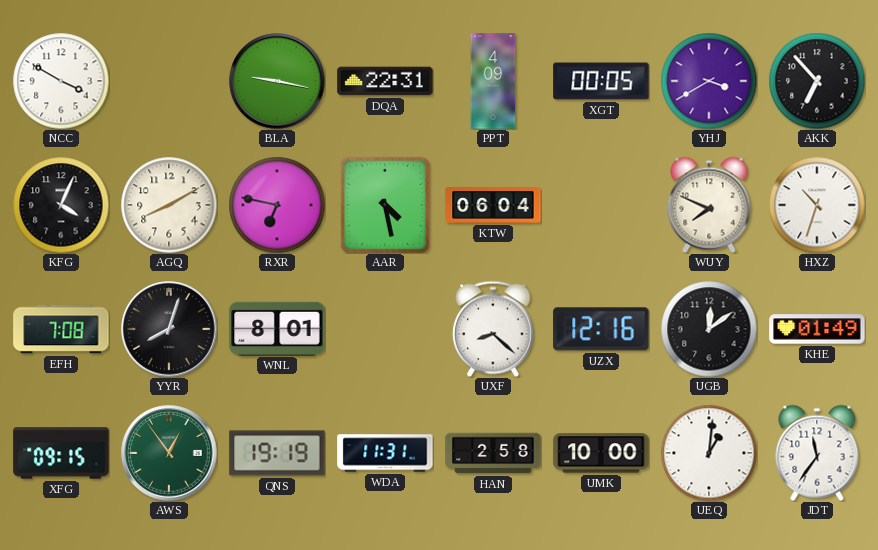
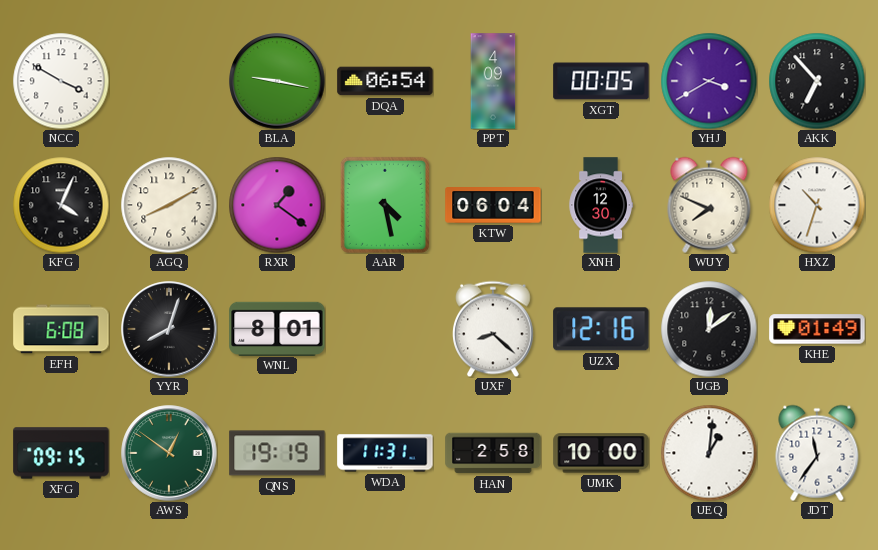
DQA: 22:31 -> 06:54
RXR: 6:47 -> 1:21
XNH: none -> 12:30
EFH: 7:08 -> 6:08
AWS: 12:54 -> 12:51
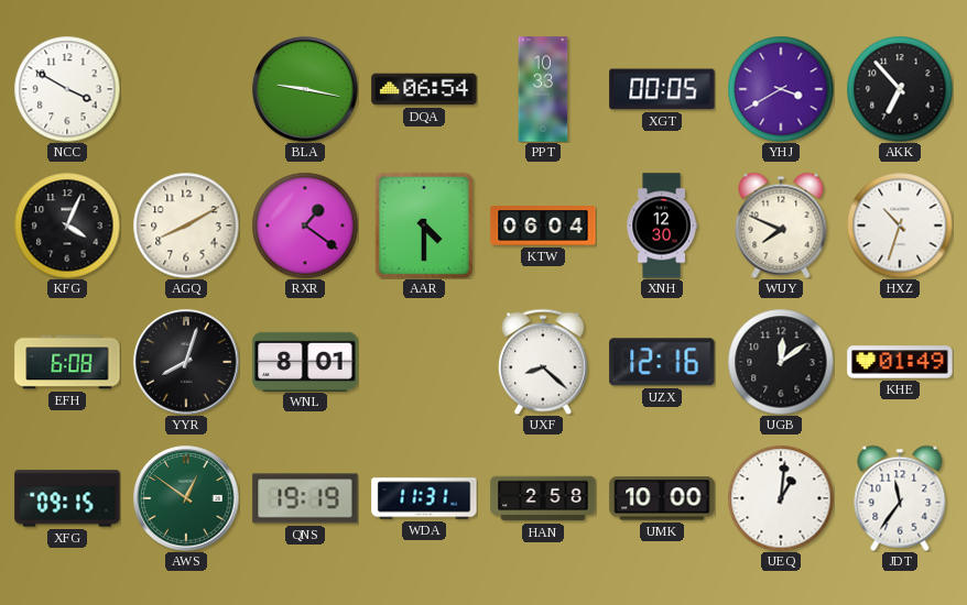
PPT: 4:09 -> 10:33
AAR: 4:28 -> 4:30
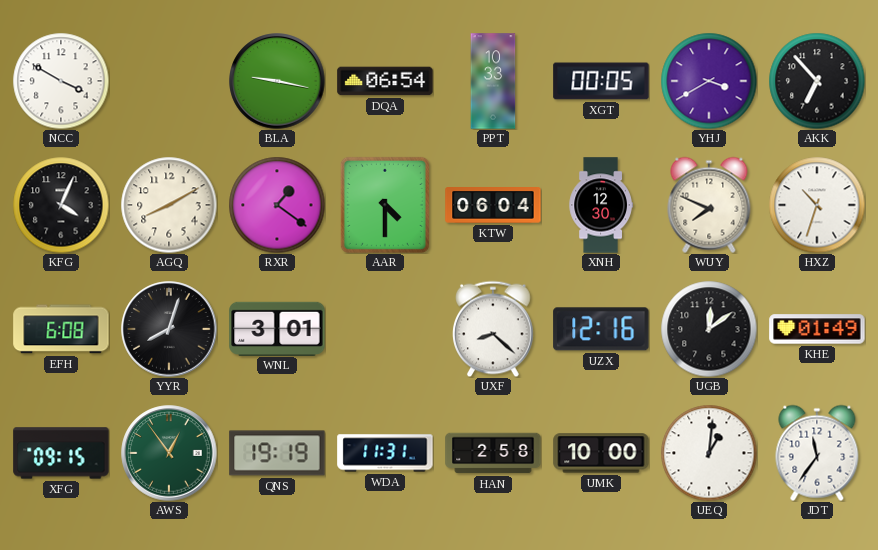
WNL: 8:01 -> 3:01
AWS: 12:51 -> 12:54
